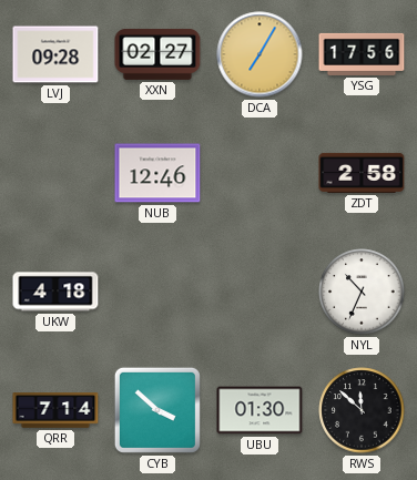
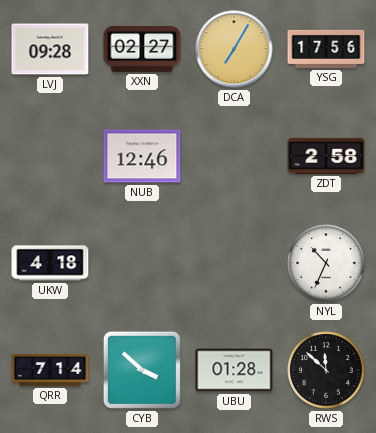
UBU: 01:30 -> 01:28
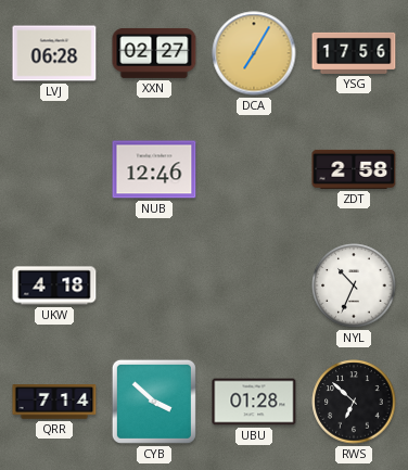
LVJ: 09:28 -> 06:28
RWS: 11:52 -> 6:52
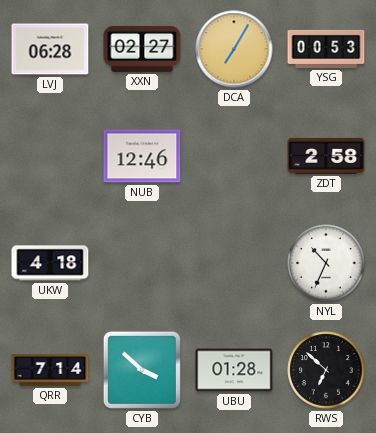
YSG: 17:56 -> 00:53
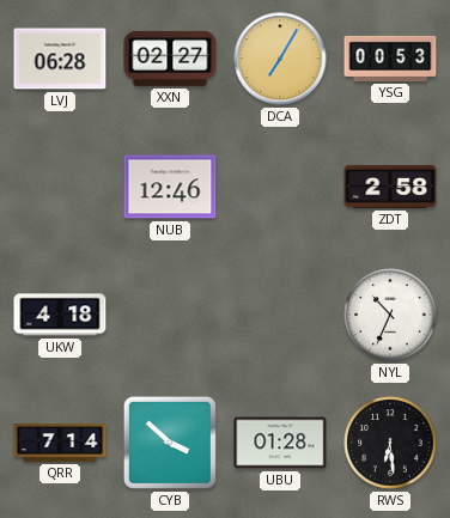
RWS: 6:52 -> 6:29
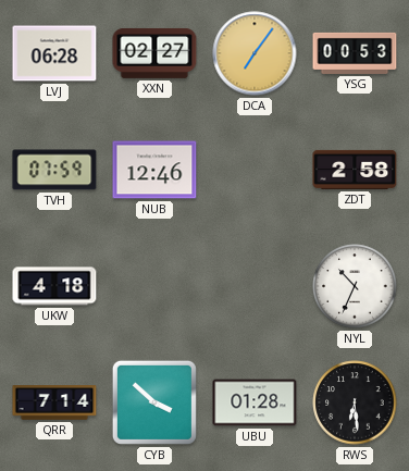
DCA: 7:05 -> 7:06
TVH: none -> 07:59
